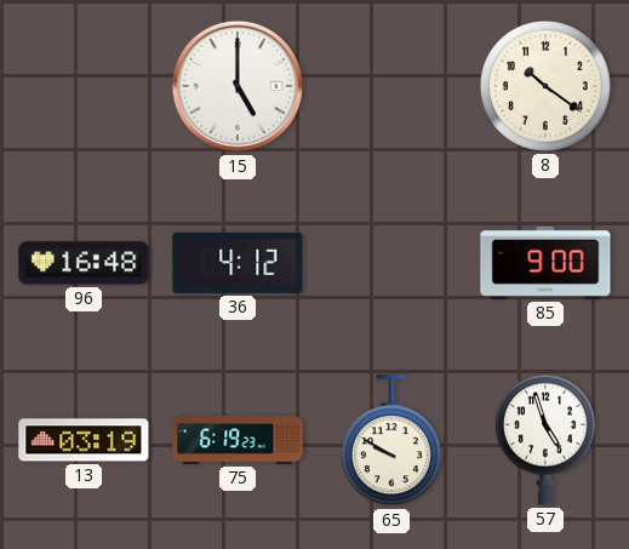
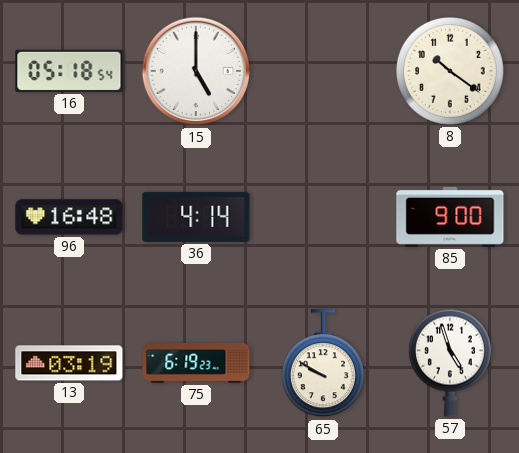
16: none -> 05:18
36: 4:12 -> 4:14
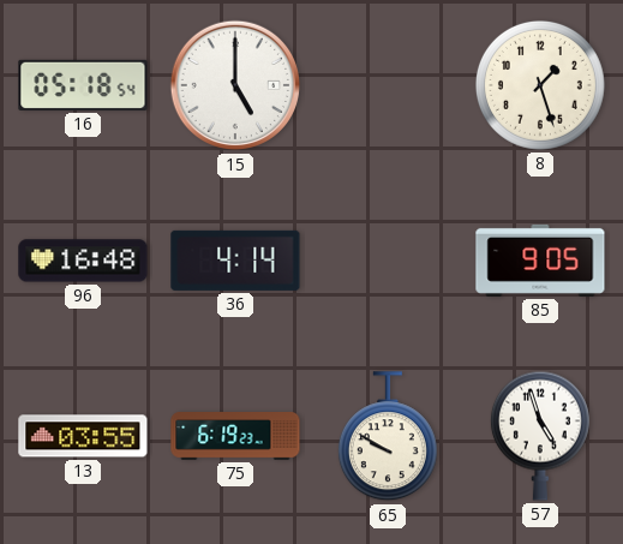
8: 10:21 -> 1:27
85: 9:00 -> 9:05
13: 03:19 -> 03:55
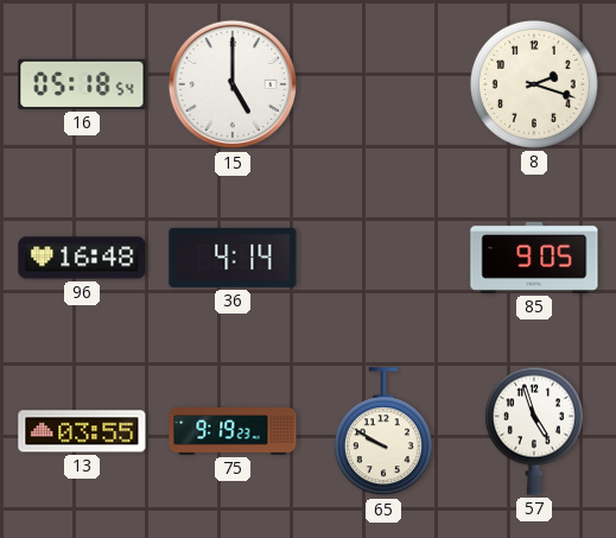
8: 1:27 -> 2:18
75: 6:19 -> 9:19
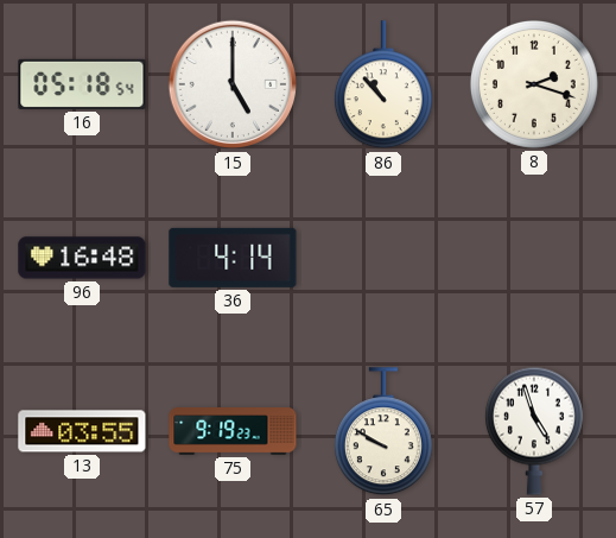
86: none -> 10:53
85: 9:05 -> none
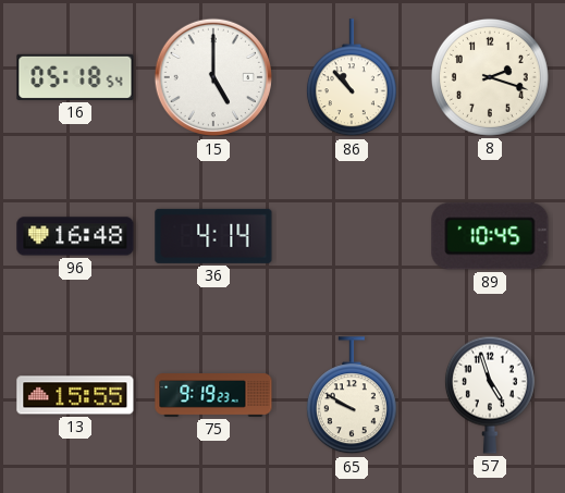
89: none -> 10:45
13: 03:55 -> 15:55
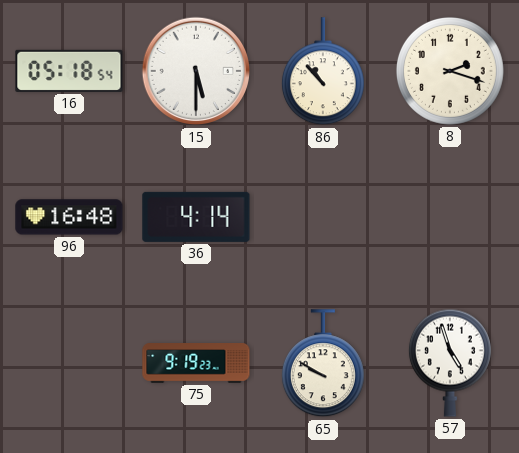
15: 5:00 -> 5:30
89: 10:45 -> none
13: 15:55 -> none
